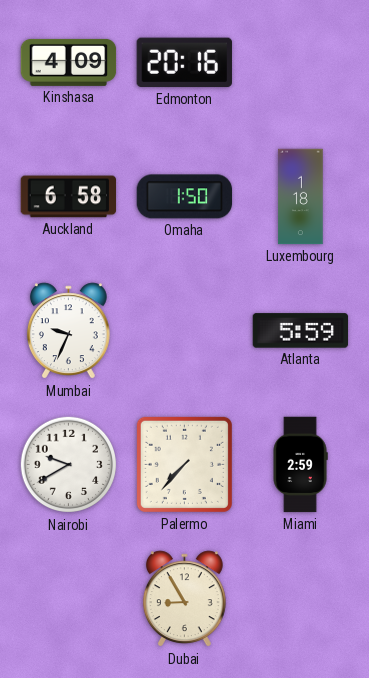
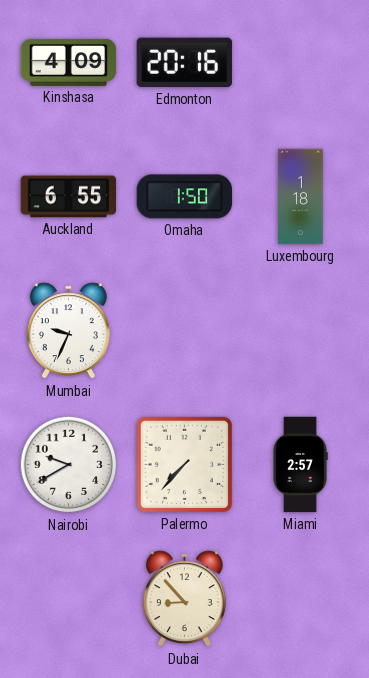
Auckland: 6:58 -> 6:55
Atlanta: 5:59 -> none
Miami: 2:59 -> 2:57
Dubai: 8:55 -> 8:53
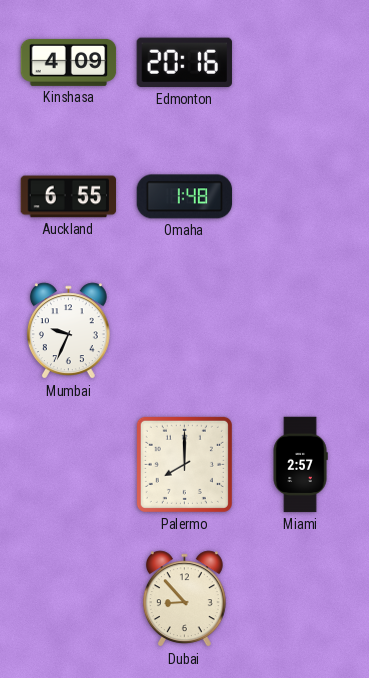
Omaha: 1:50 -> 1:48
Luxembourg: 1:18 -> none
Nairobi: 9:40 -> none
Palermo: 7:37 -> 8:00
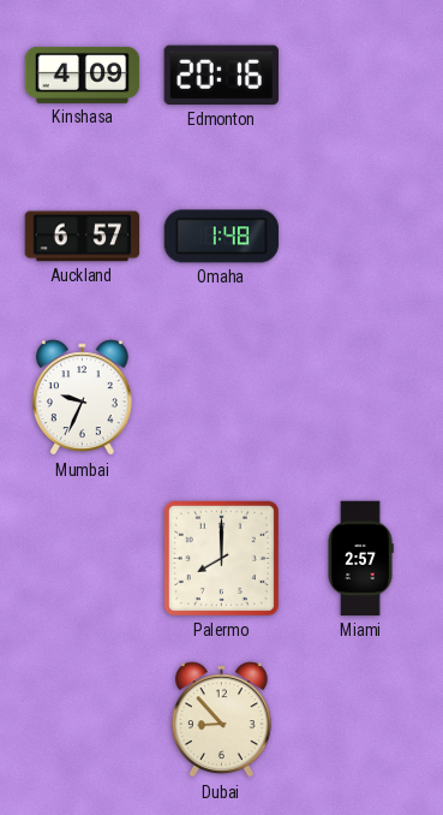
Auckland: 6:55 -> 6:57
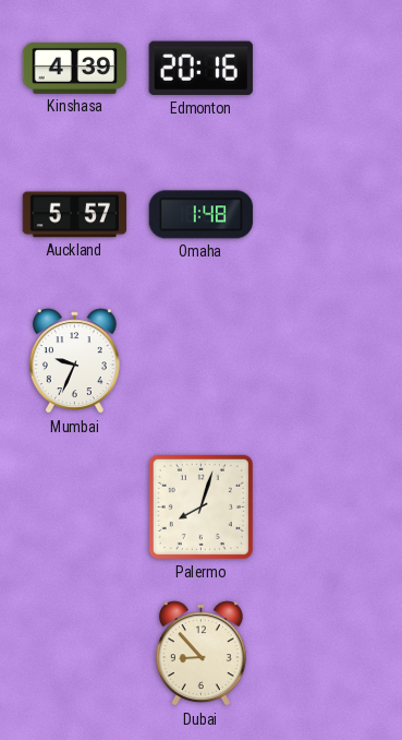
Kinshasa: 4:09 -> 4:39
Auckland: 6:57 -> 5:57
Palermo: 8:00 -> 8:03
Miami: 2:57 -> none
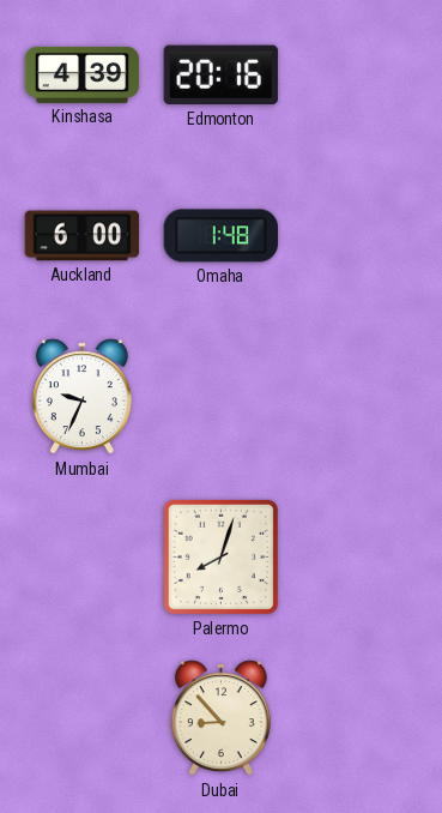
Auckland: 5:57 -> 6:00
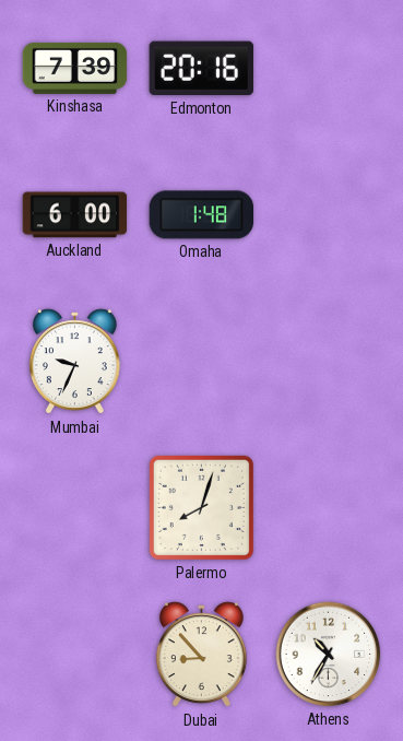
Kinshasa: 4:39 -> 7:39
Athens: none -> 10:35
